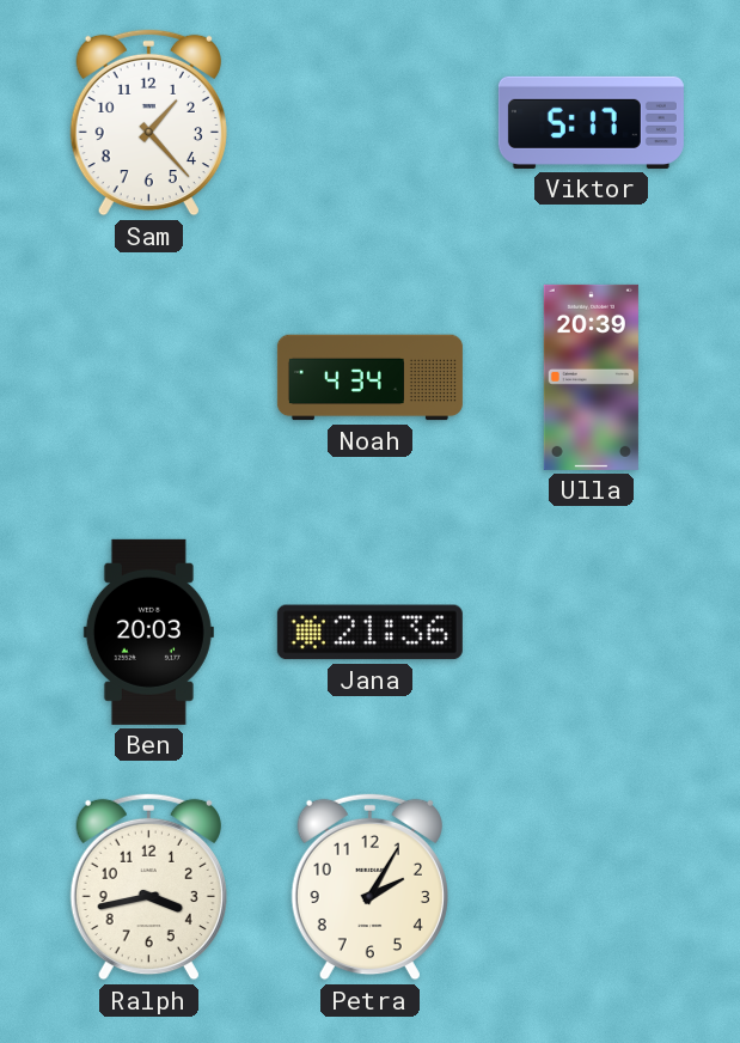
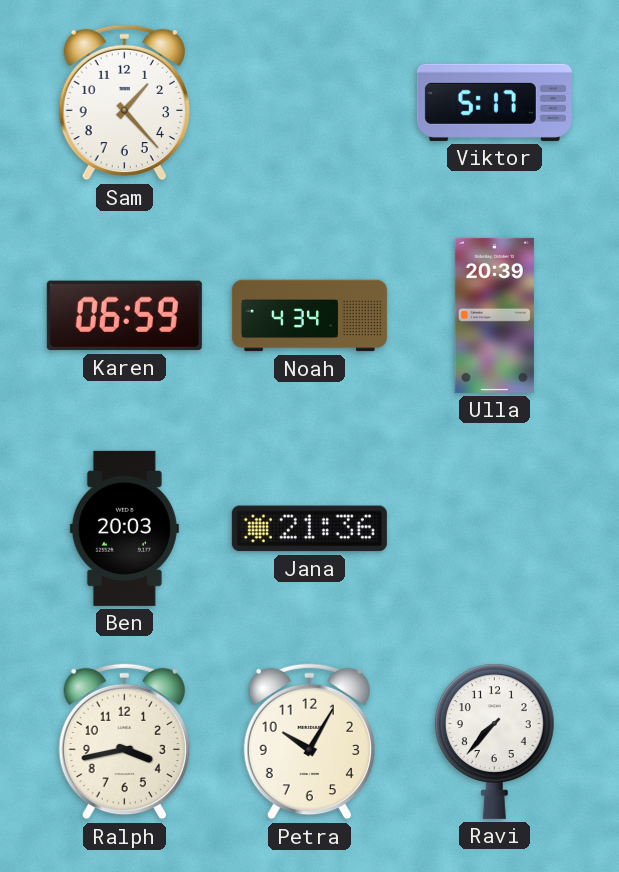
Karen: none -> 06:59
Petra: 2:05 -> 10:05
Ravi: none -> 7:37
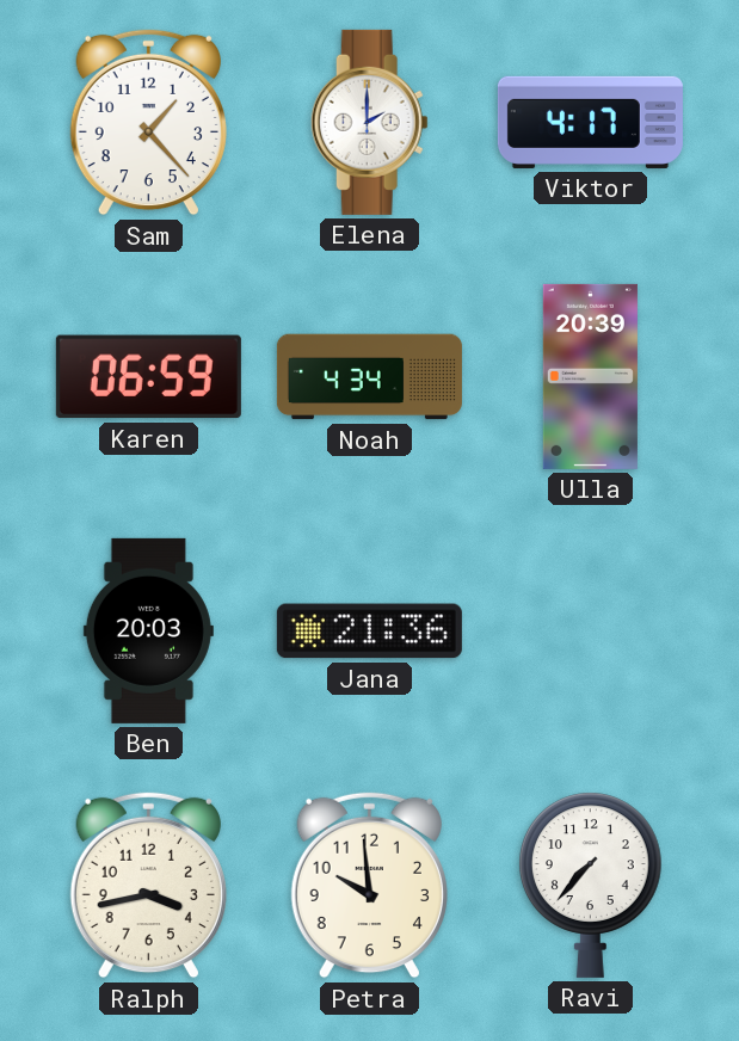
Elena: none -> 2:00
Viktor: 5:17 -> 4:17
Petra: 10:05 -> 9:59
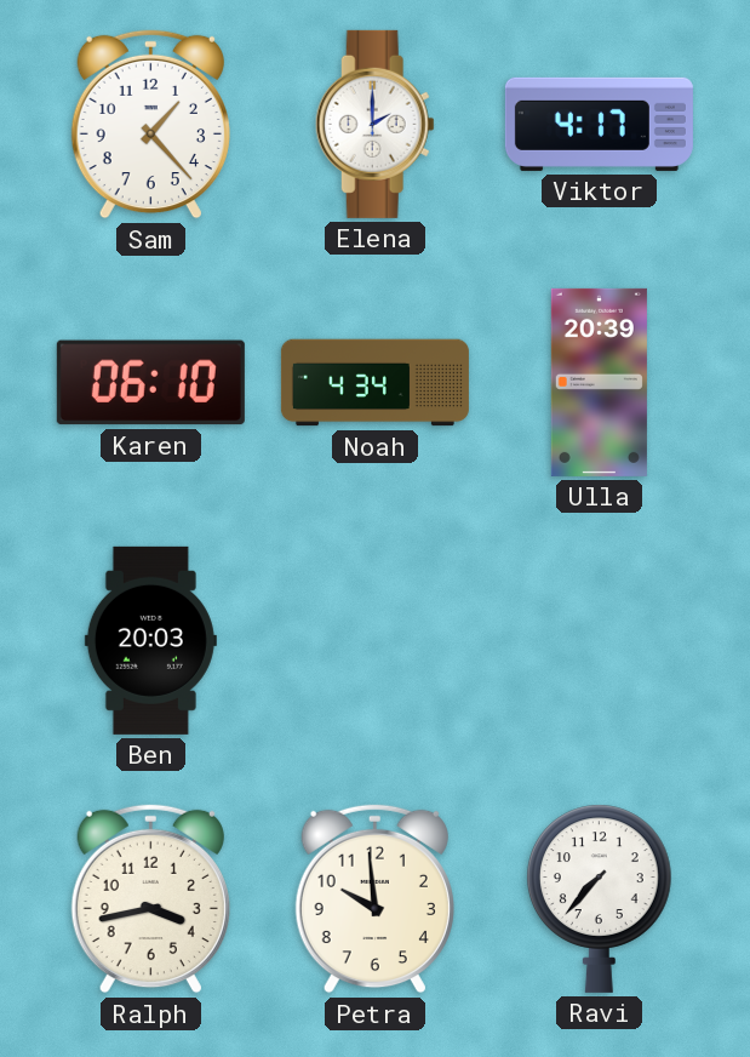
Karen: 06:59 -> 06:10
Jana: 21:36 -> none
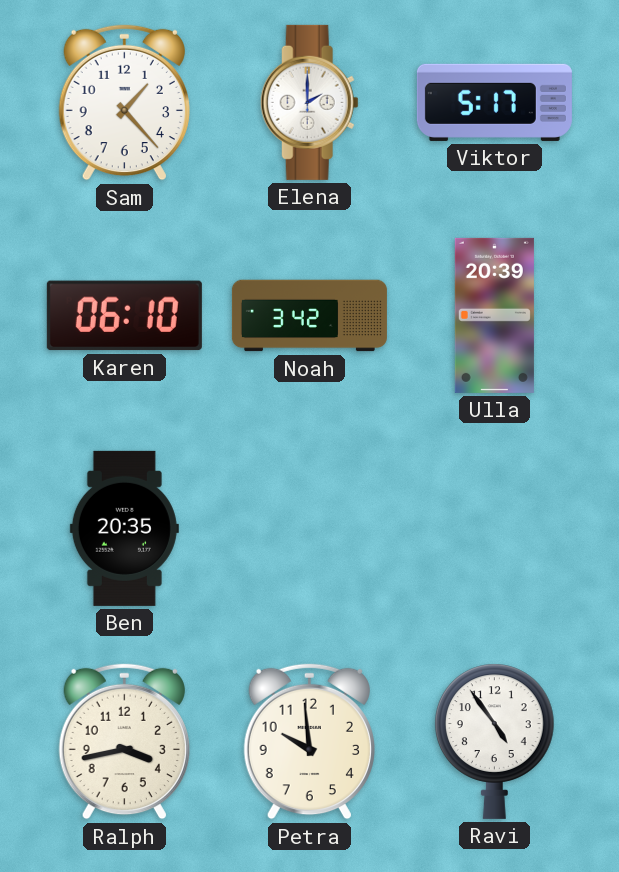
Viktor: 4:17 -> 5:17
Noah: 4:34 -> 3:42
Ben: 20:03 -> 20:35
Ravi: 7:37 -> 4:54
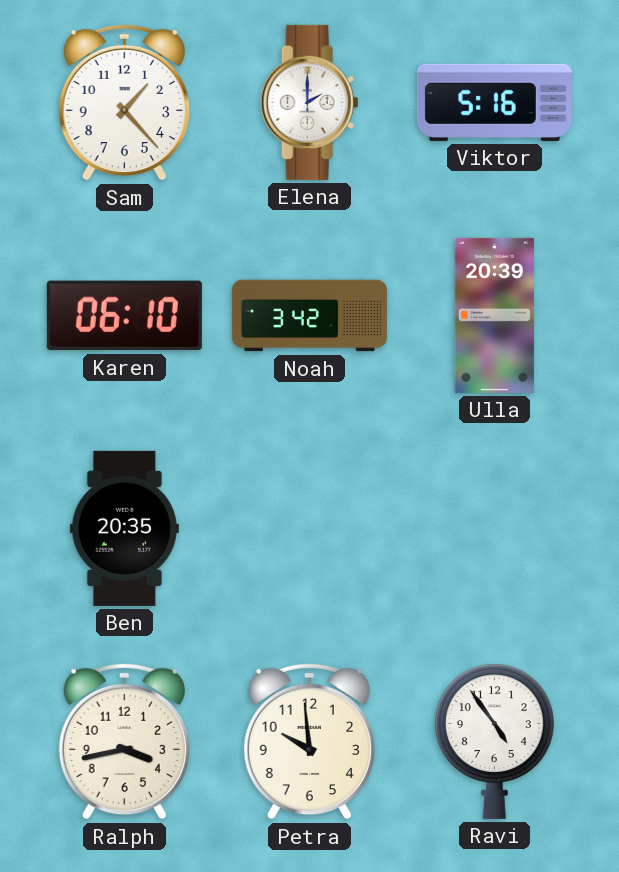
Viktor: 5:17 -> 5:16
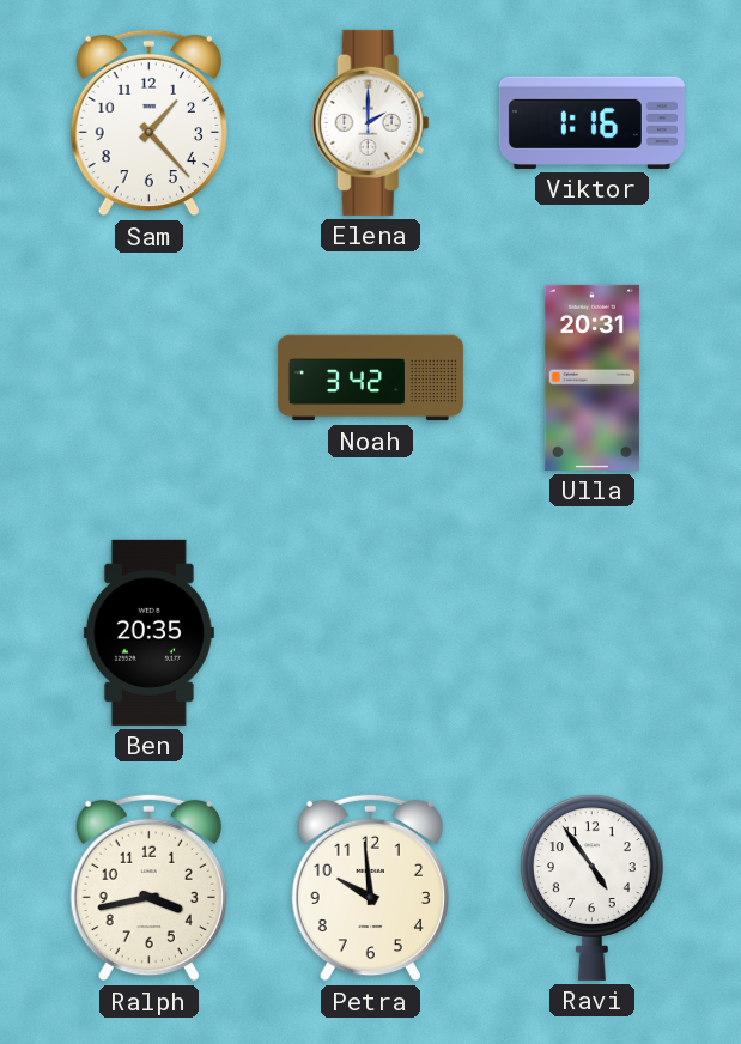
Viktor: 5:16 -> 1:16
Karen: 06:10 -> none
Ulla: 20:39 -> 20:31
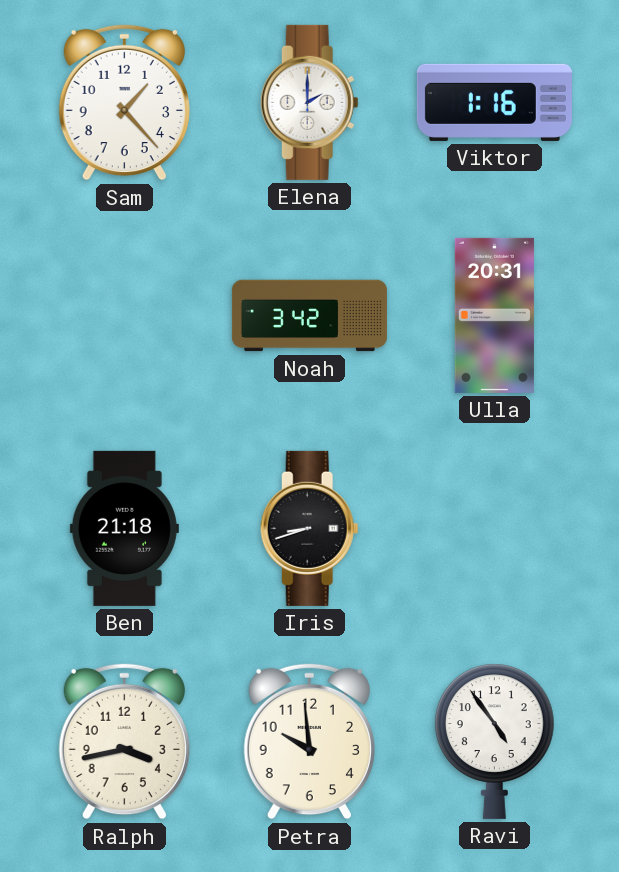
Ben: 20:35 -> 21:18
Iris: none -> 8:42
